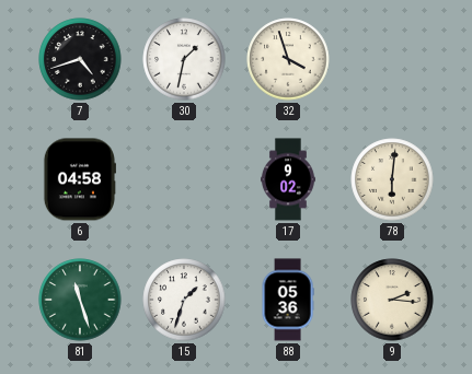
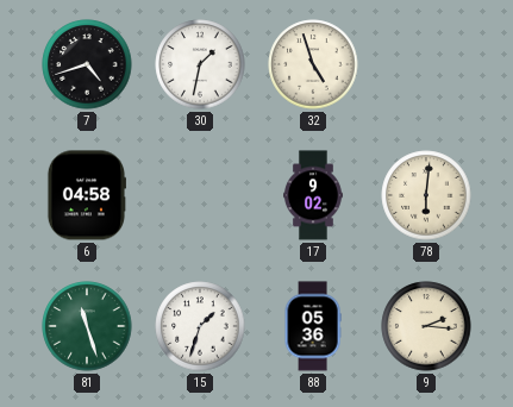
32: 3:57 -> 4:57
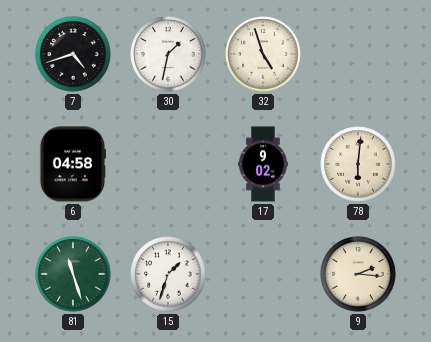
88: 05:36 -> none
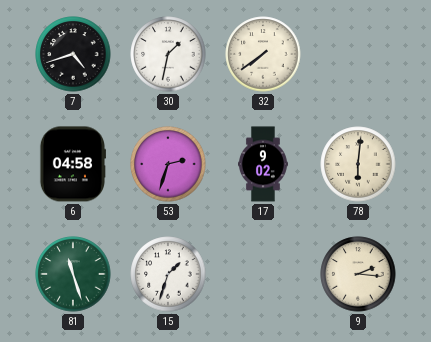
32: 4:57 -> 7:39
53: none -> 2:33
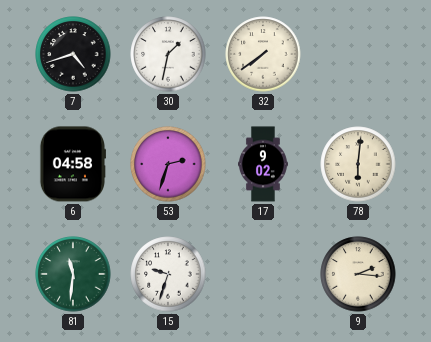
81: 11:27 -> 11:31
15: 1:33 -> 9:33
